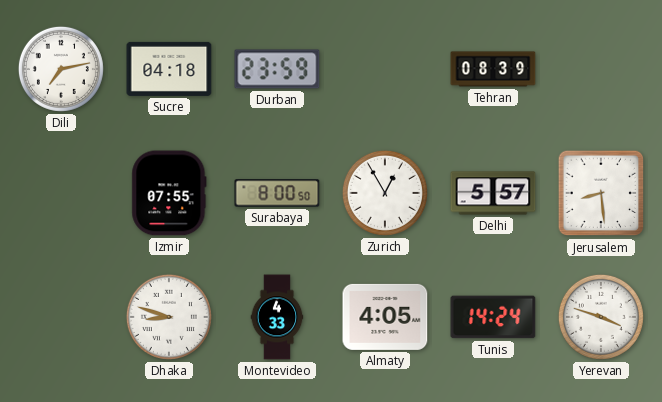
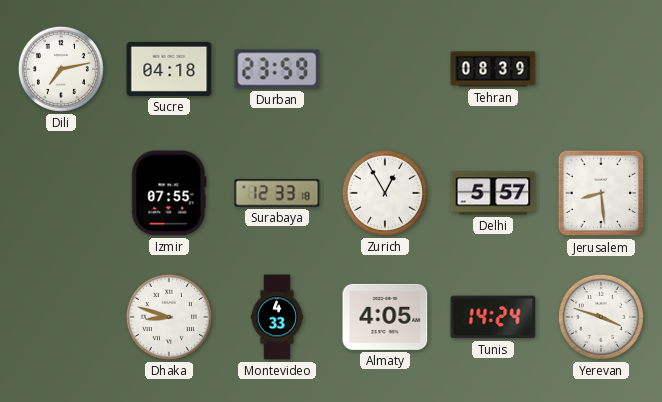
Surabaya: 8:00 -> 12:33
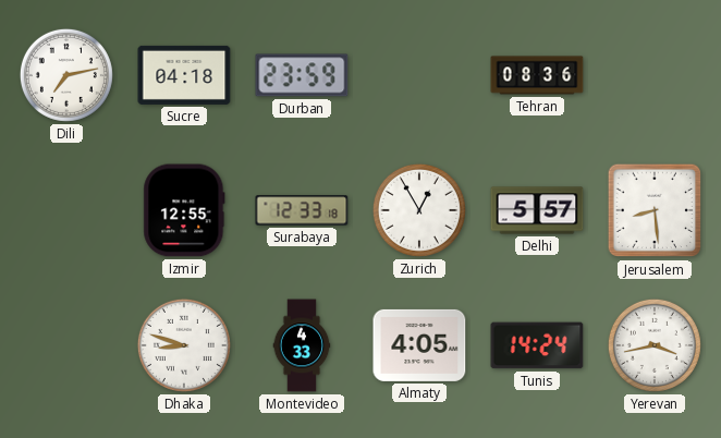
Tehran: 08:39 -> 08:36
Izmir: 07:55 -> 12:55
Yerevan: 3:48 -> 3:43
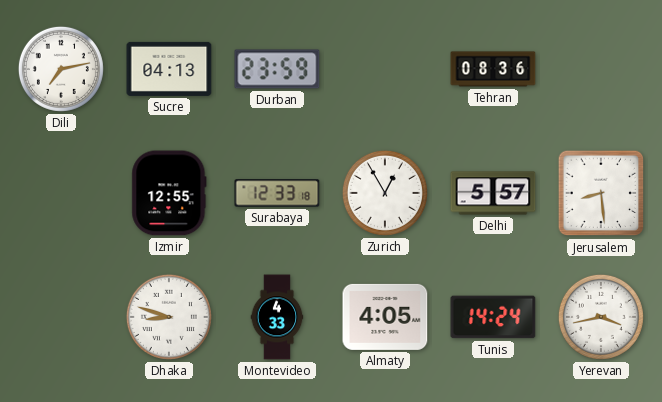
Sucre: 04:18 -> 04:13
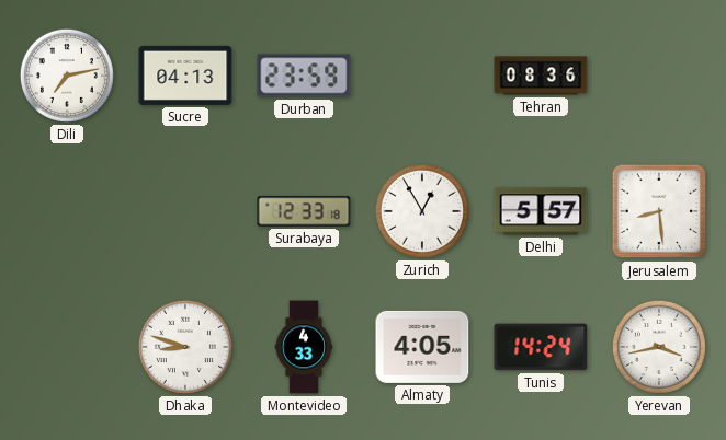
Izmir: 12:55 -> none
